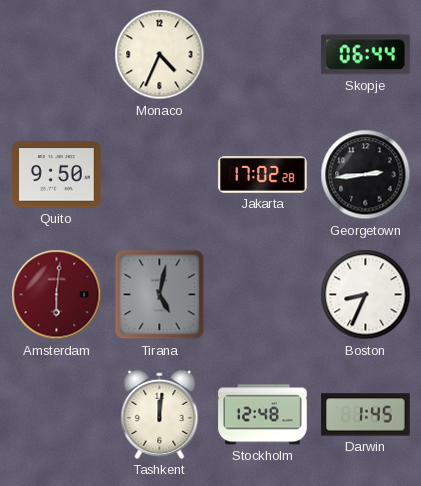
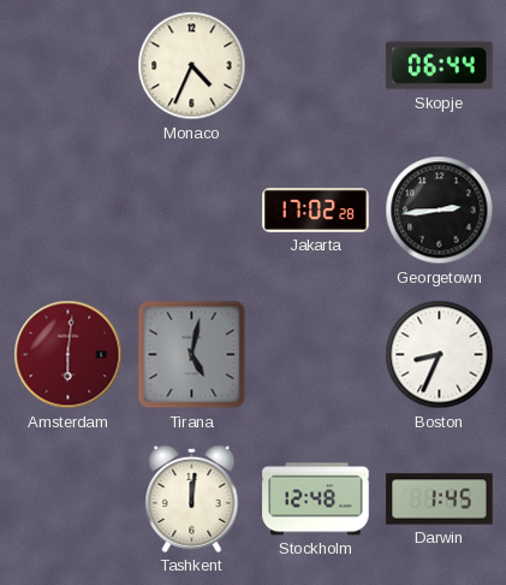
Quito: 9:50 -> none
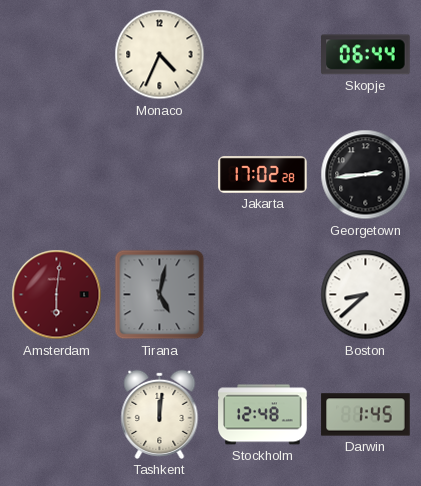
Boston: 8:34 -> 8:38
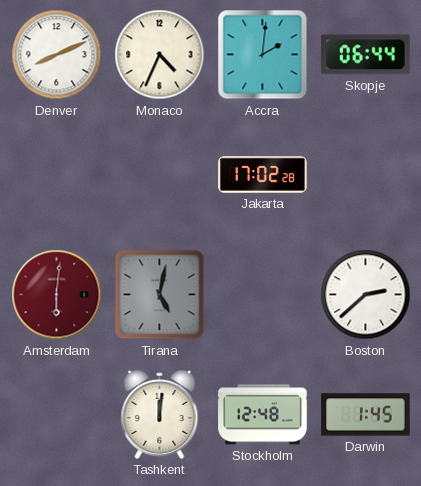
Denver: none -> 8:11
Accra: none -> 2:01
Georgetown: 2:44 -> none
Boston: 8:38 -> 2:38
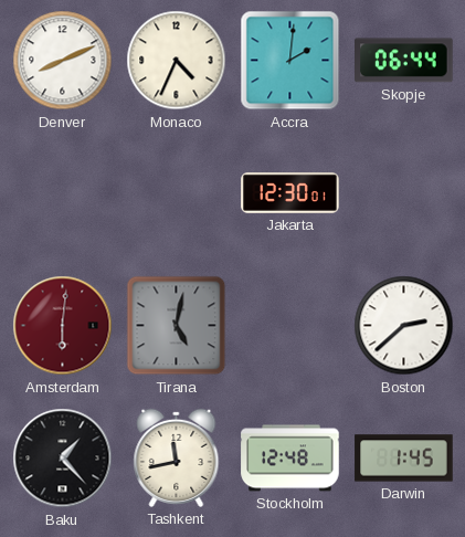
Jakarta: 17:02 -> 12:30
Baku: none -> 1:23
Tashkent: 12:01 -> 11:43
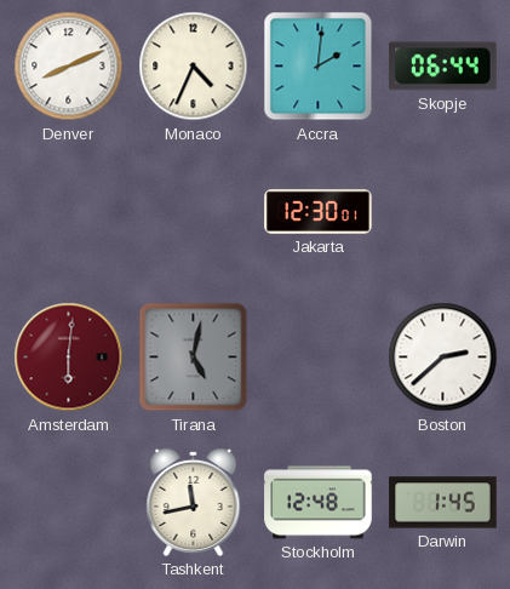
Baku: 1:23 -> none
